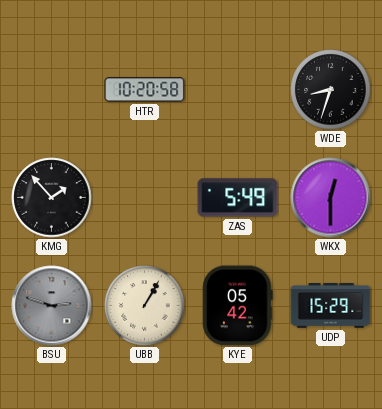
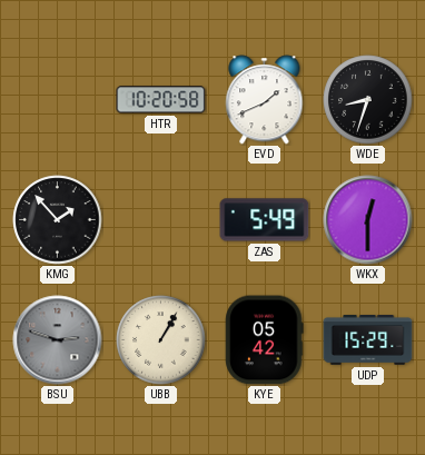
EVD: none -> 1:41
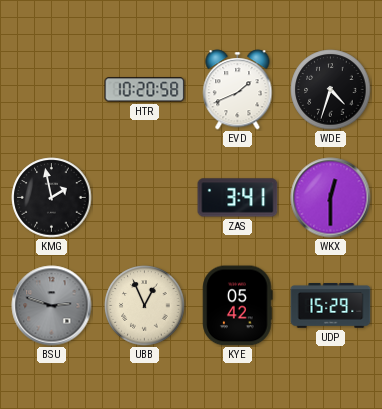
WDE: 8:33 -> 4:33
KMG: 1:53 -> 1:58
ZAS: 5:49 -> 3:41
UBB: 1:05 -> 12:56
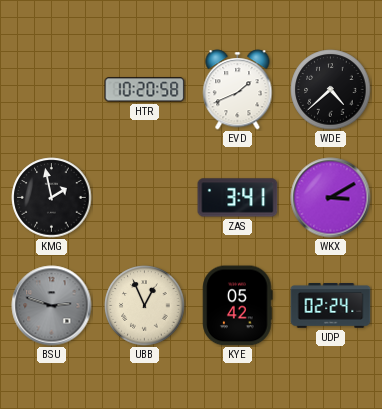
WDE: 4:33 -> 4:38
WKX: 12:30 -> 3:10
UDP: 15:29 -> 02:24
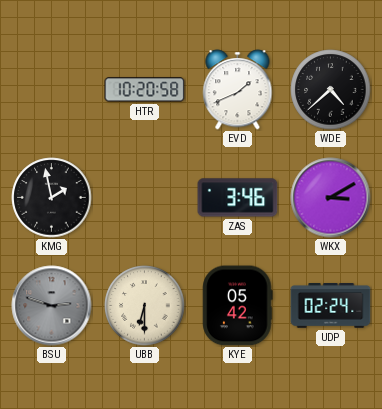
ZAS: 3:41 -> 3:46
UBB: 12:56 -> 6:30
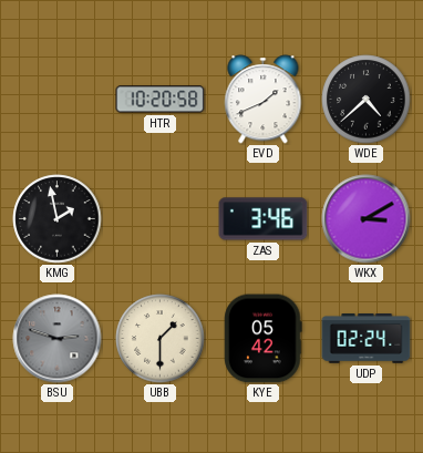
UBB: 6:30 -> 1:30
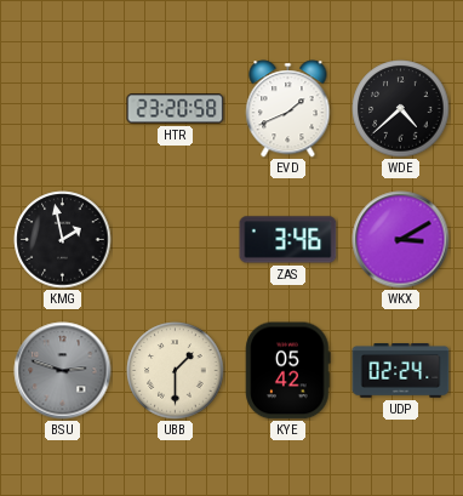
HTR: 10:20 -> 23:20
